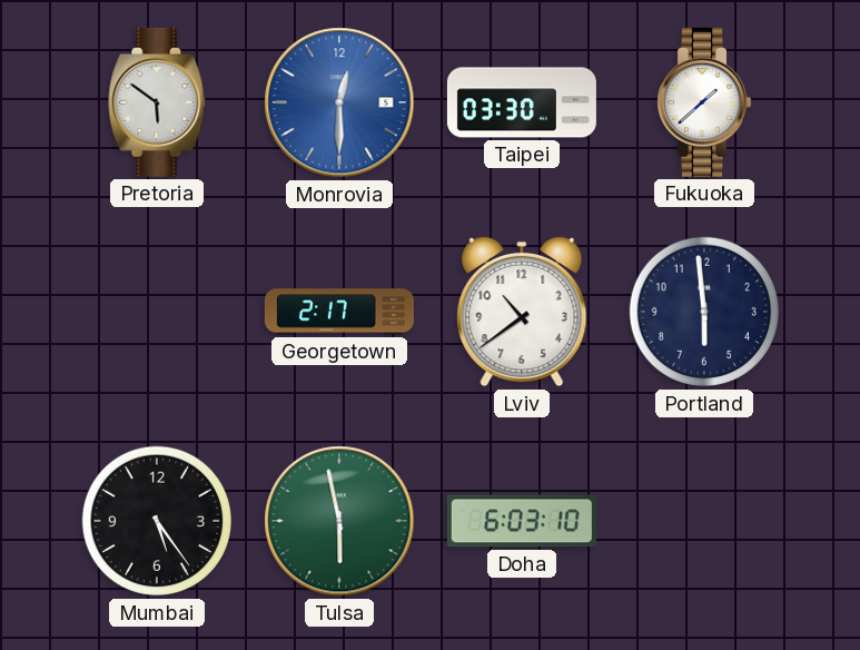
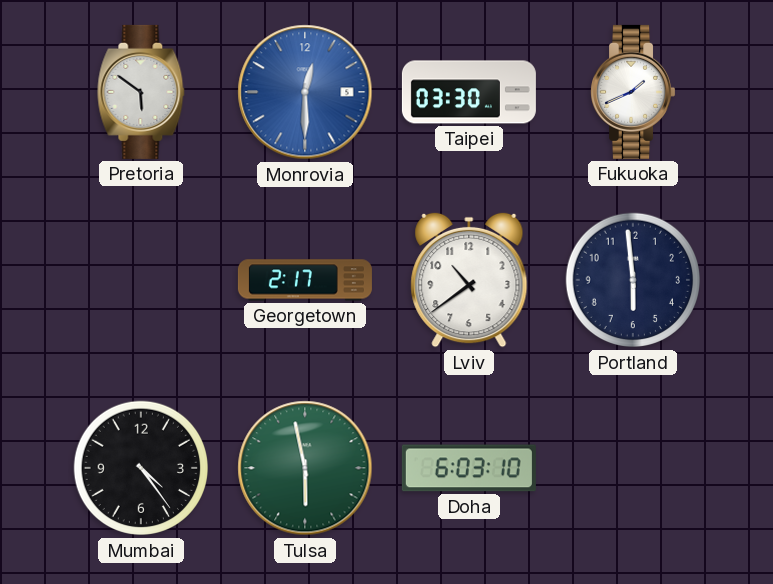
Fukuoka: 1:38 -> 1:41
Mumbai: 5:24 -> 4:24
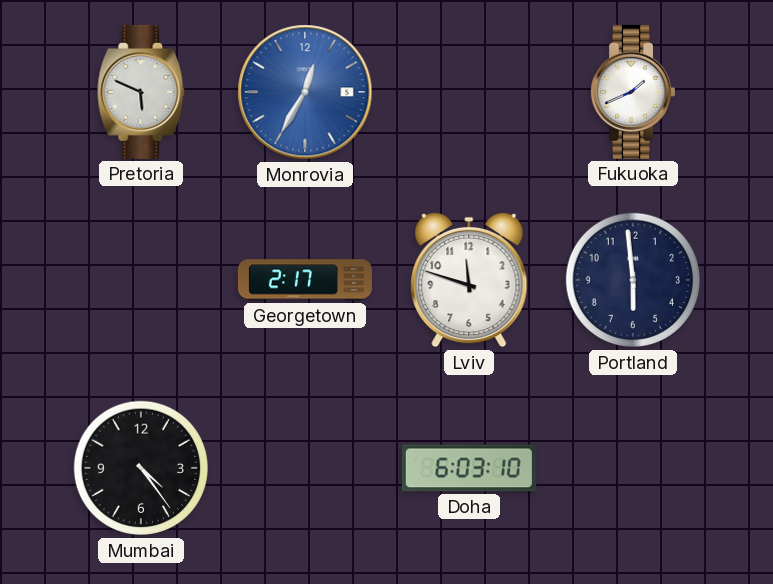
Pretoria: 5:51 -> 5:49
Monrovia: 12:30 -> 12:35
Taipei: 03:30 -> none
Lviv: 10:39 -> 11:48
Tulsa: 5:58 -> none
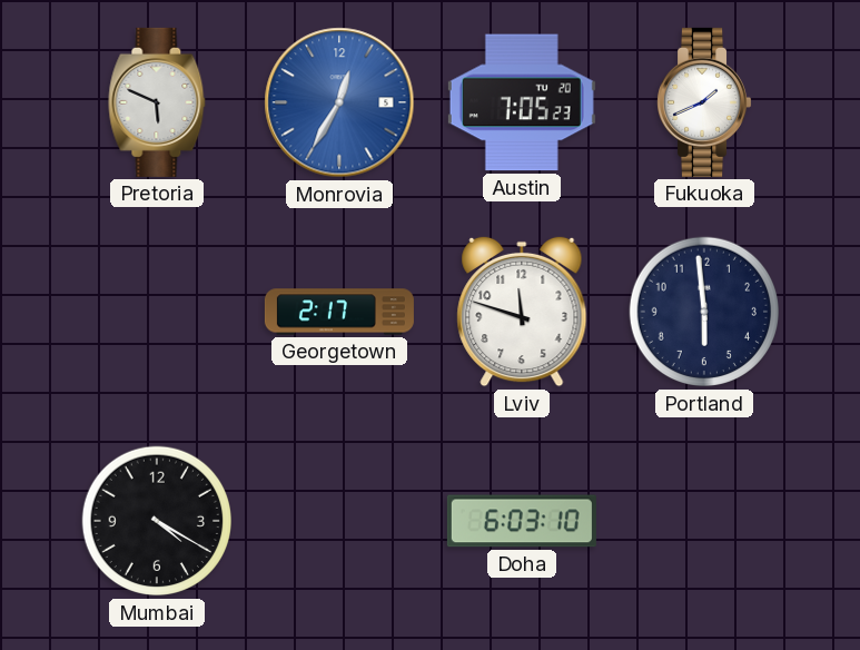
Austin: none -> 7:05
Mumbai: 4:24 -> 4:20
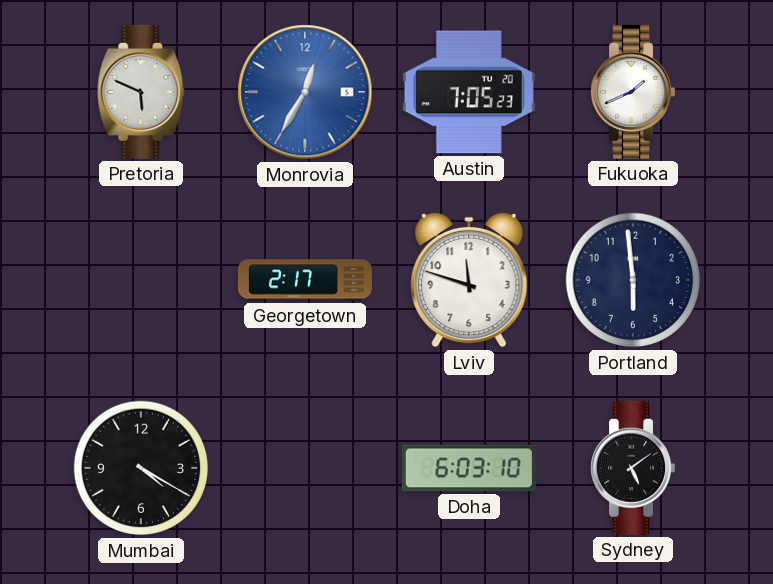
Sydney: none -> 5:09
